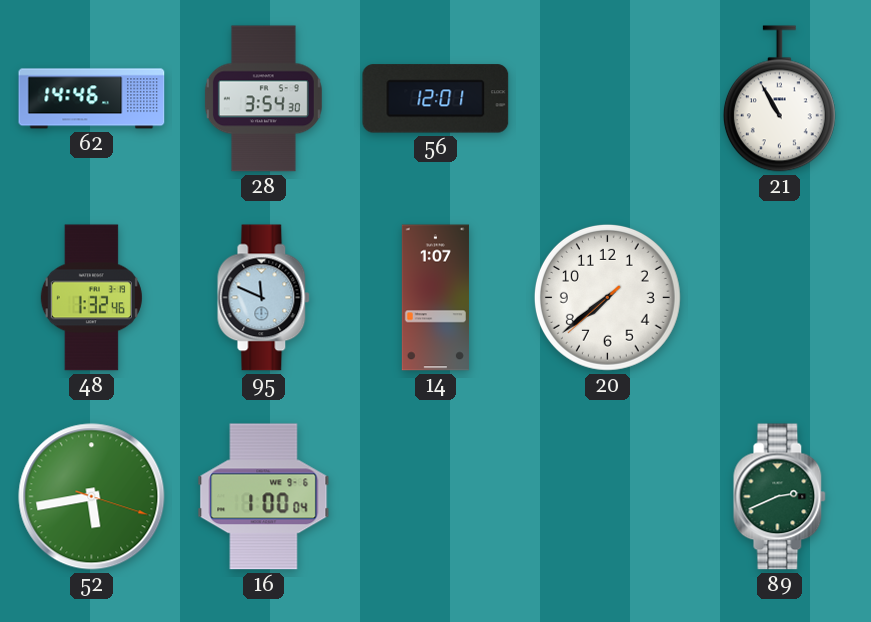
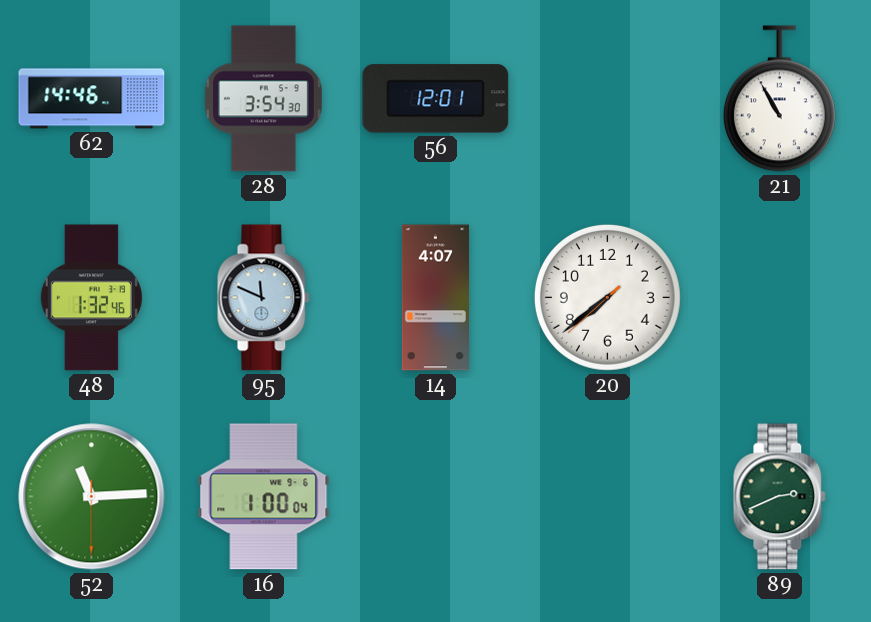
14: 1:07 -> 4:07
52: 5:43 -> 11:14
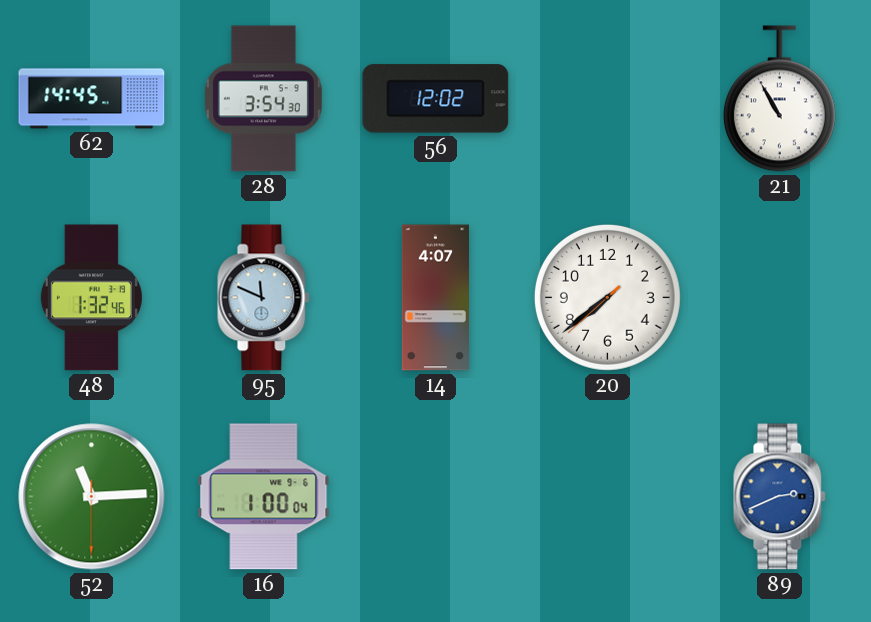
62: 14:46 -> 14:45
56: 12:01 -> 12:02
89 dial: green -> blue
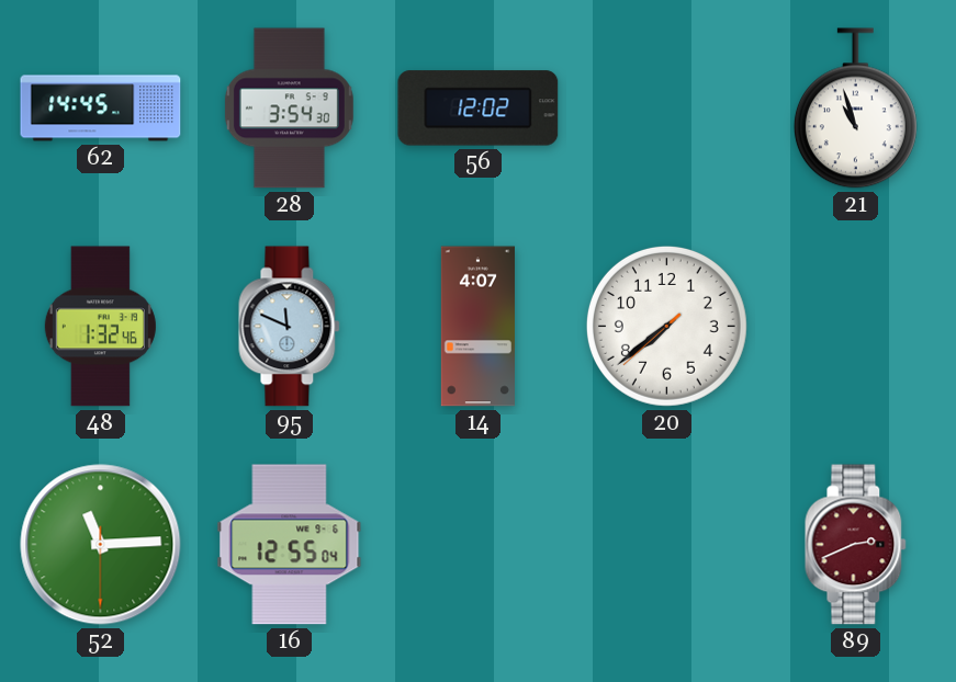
21: 10:55 -> 10:57
16: 1:00 -> 12:55
89 dial: blue -> burgundy
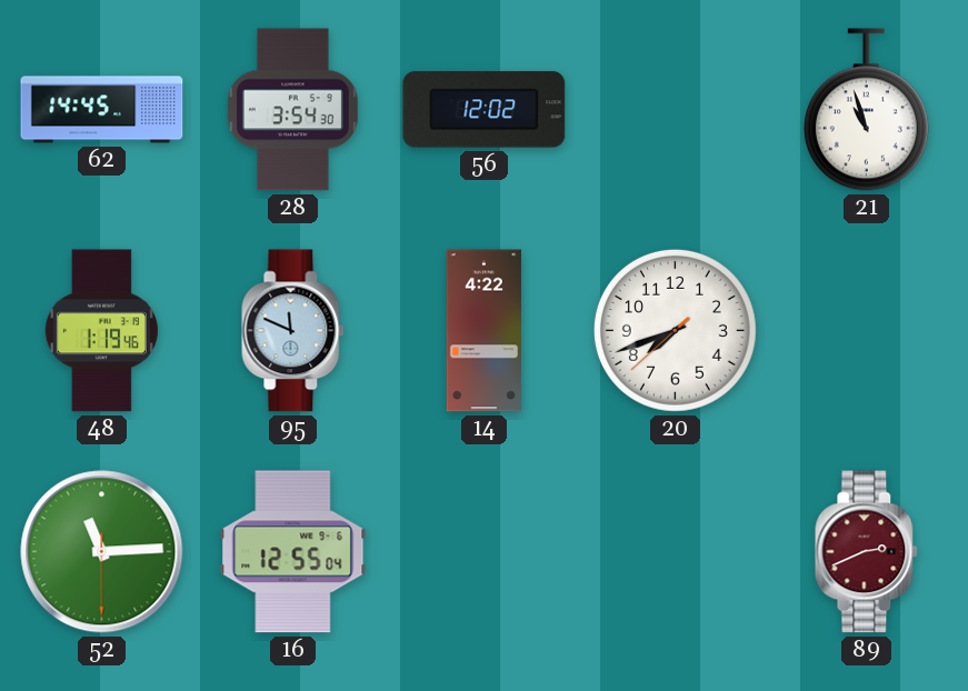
48: 1:32 -> 1:19
14: 4:07 -> 4:22
20: 7:38 -> 7:41
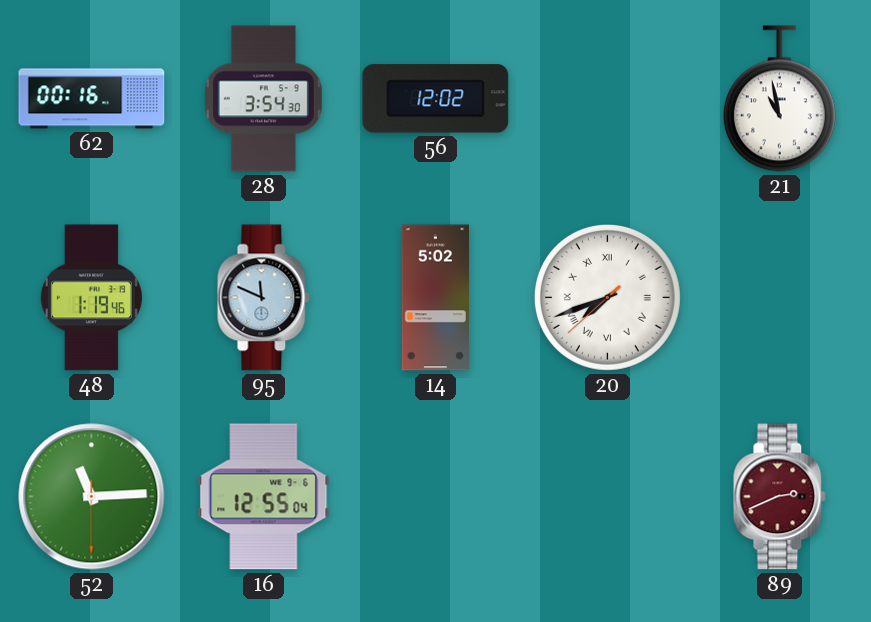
62: 14:45 -> 00:16
21: 10:57 -> 10:58
14: 4:22 -> 5:02
20 numerals: Arabic -> Roman
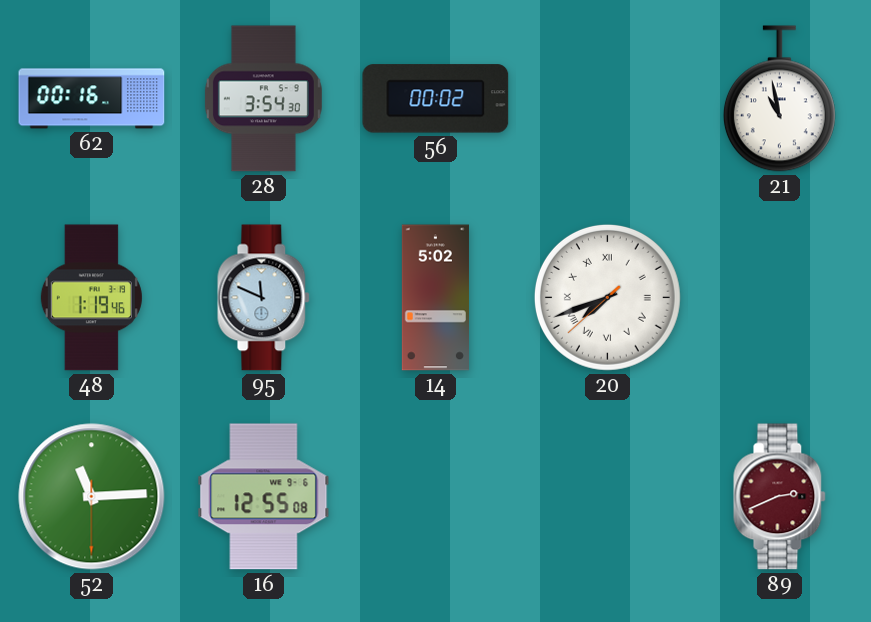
56: 12:02 -> 00:02
16: 12:55:04 -> 12:55:08
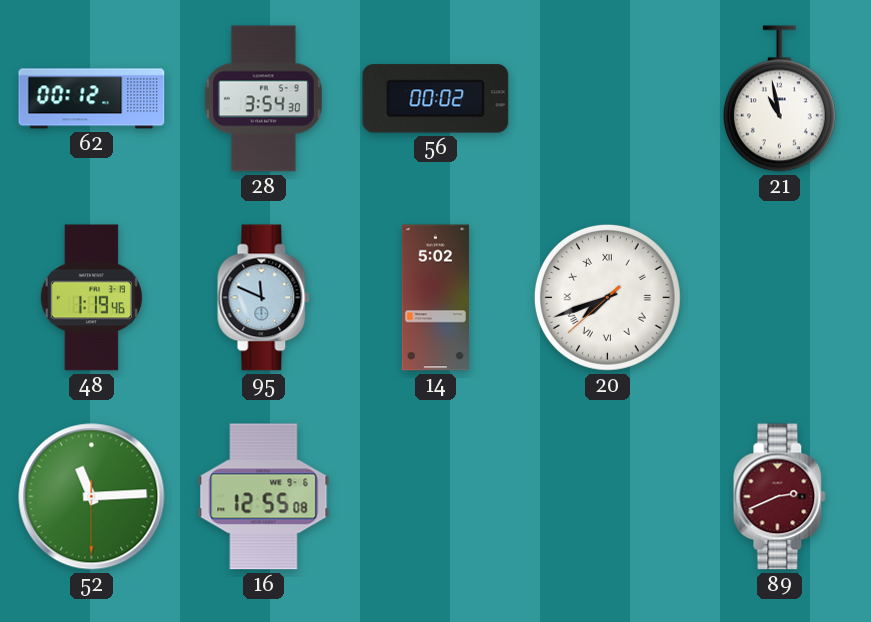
62: 00:16 -> 00:12
